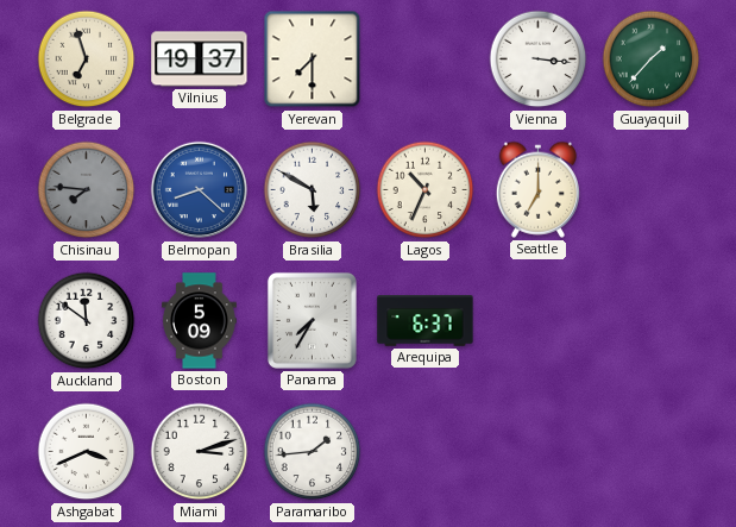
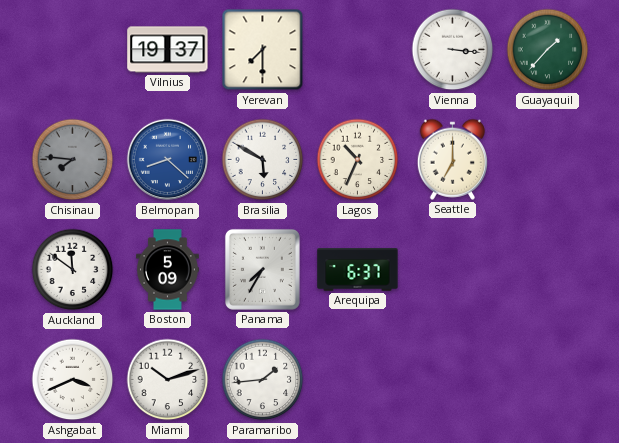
Belgrade: 6:57 -> none
Miami: 3:12 -> 10:12
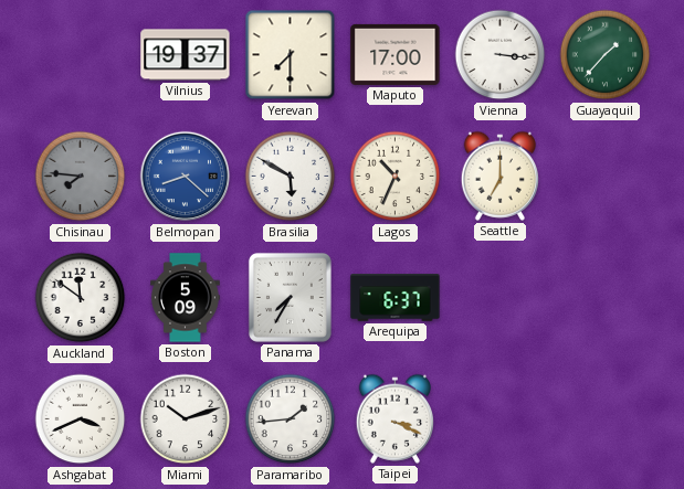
Maputo: none -> 17:00
Taipei: none -> 3:19
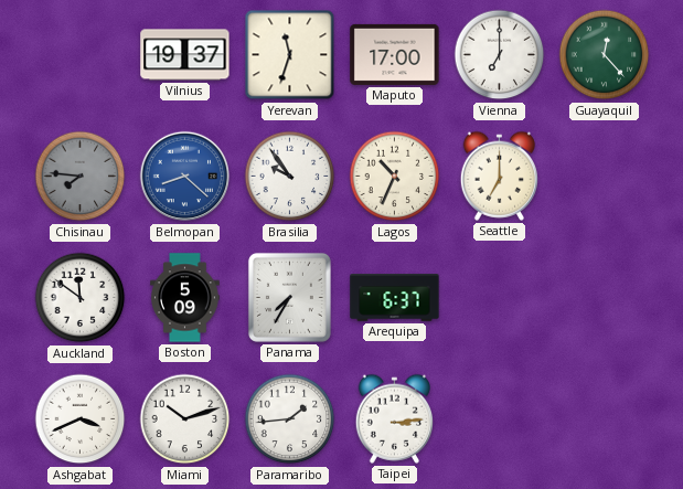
Yerevan: 7:30 -> 11:33
Vienna: 3:16 -> 7:00
Guayaquil: 1:37 -> 12:23
Brasilia: 5:50 -> 9:54
Taipei: 3:19 -> 3:14
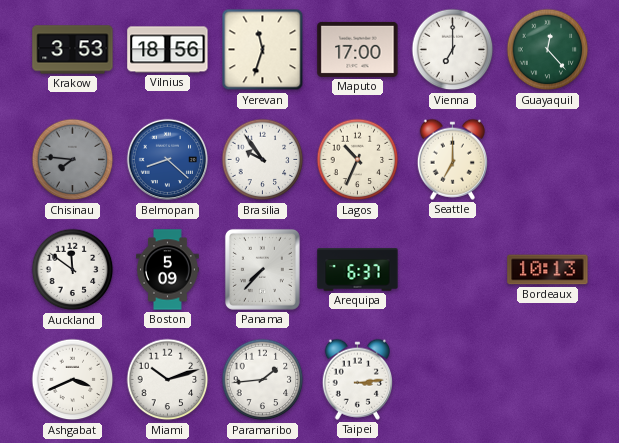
Krakow: none -> 3:53
Vilnius: 19:37 -> 18:56
Panama: 7:35 -> 7:37
Bordeaux: none -> 10:13
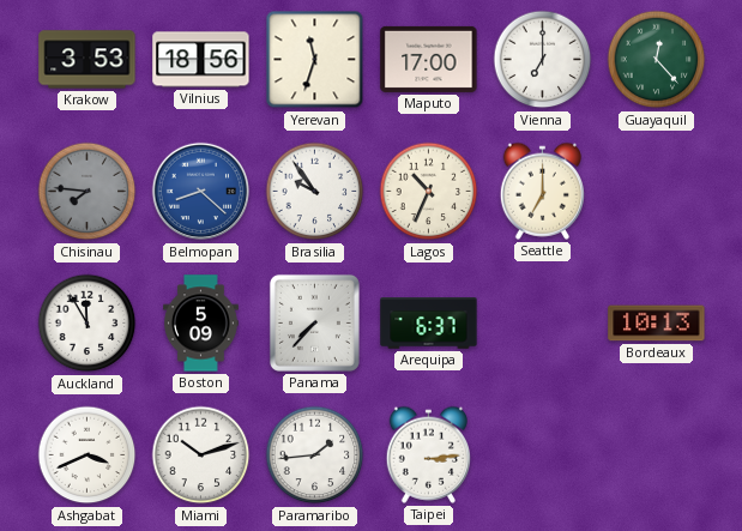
Auckland: 11:51 -> 11:55
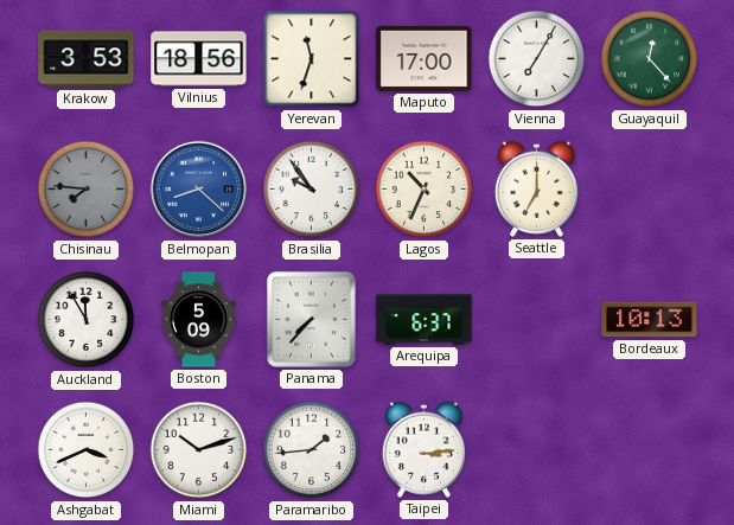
Vienna: 7:00 -> 7:05
